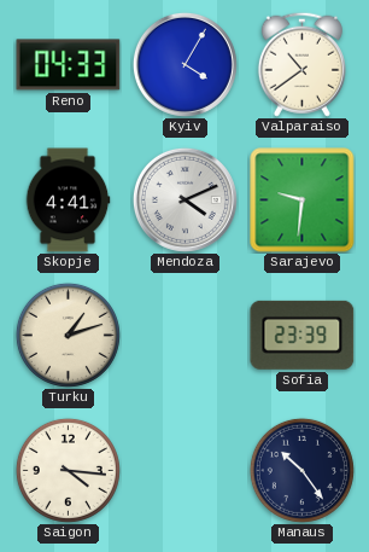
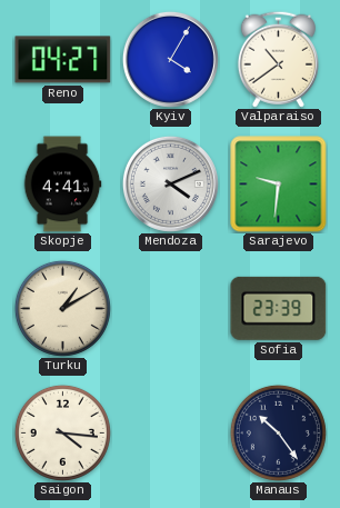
Reno: 04:33 -> 04:27
Turku: 1:12 -> 1:10
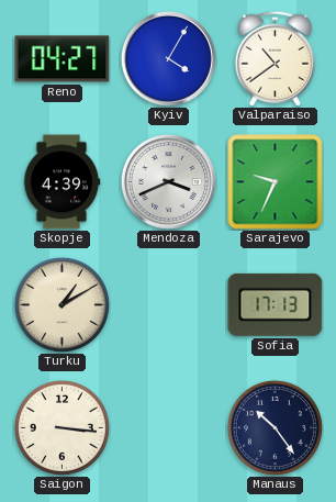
Skopje: 4:41 -> 4:39
Mendoza: 4:11 -> 3:41
Sarajevo: 9:31 -> 9:34
Sofia: 23:39 -> 17:13
Saigon: 4:16 -> 3:16
